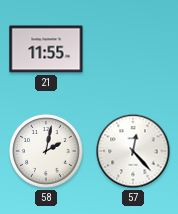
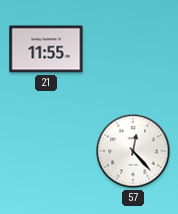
58: 2:02 -> none
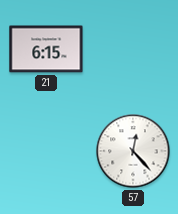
21: 11:55 -> 6:15
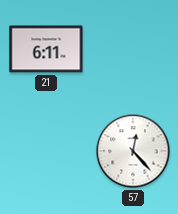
21: 6:15 -> 6:11
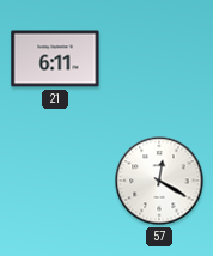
57: 12:23 -> 12:20
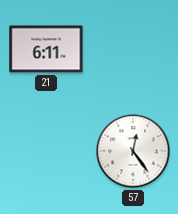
57: 12:20 -> 12:24
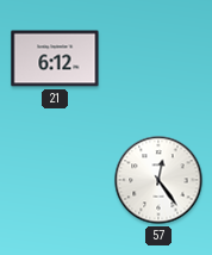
21: 6:11 -> 6:12
